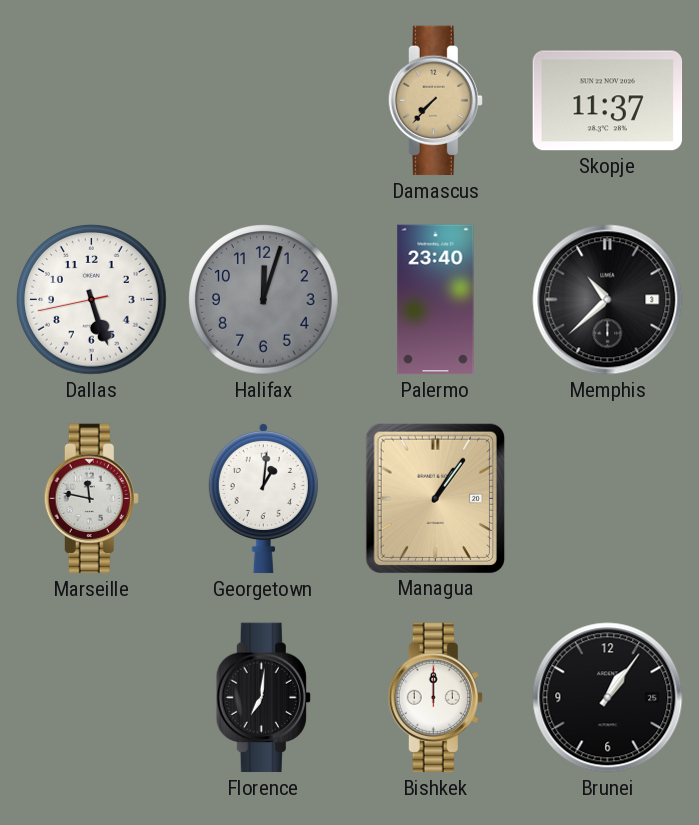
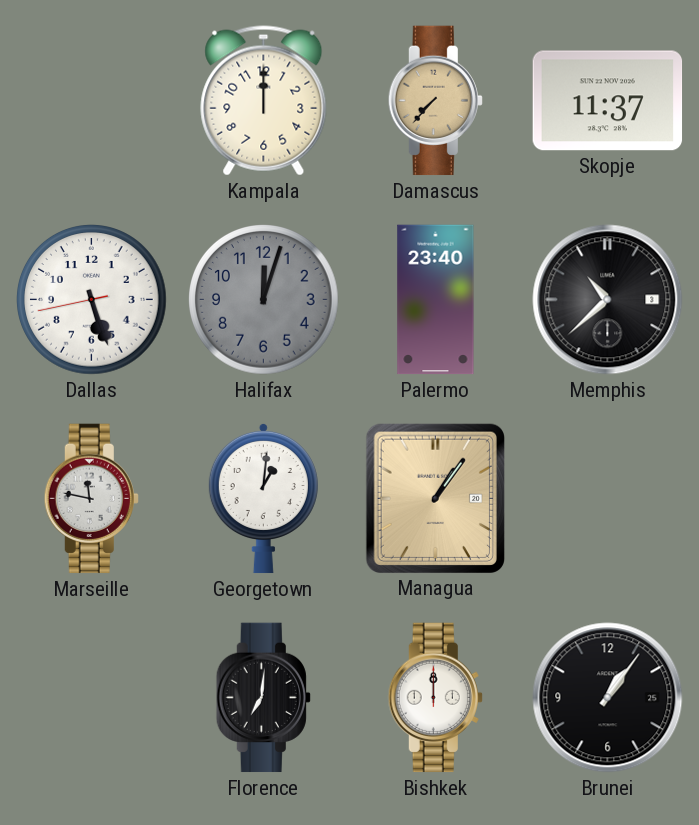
Kampala: none -> 12:00
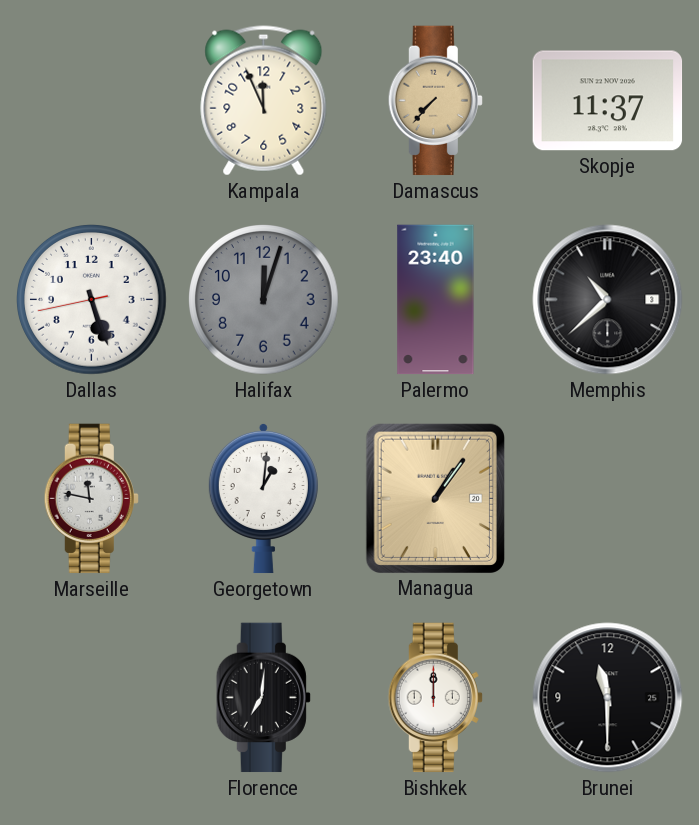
Kampala: 12:00 -> 11:56
Brunei: 1:06 -> 11:30
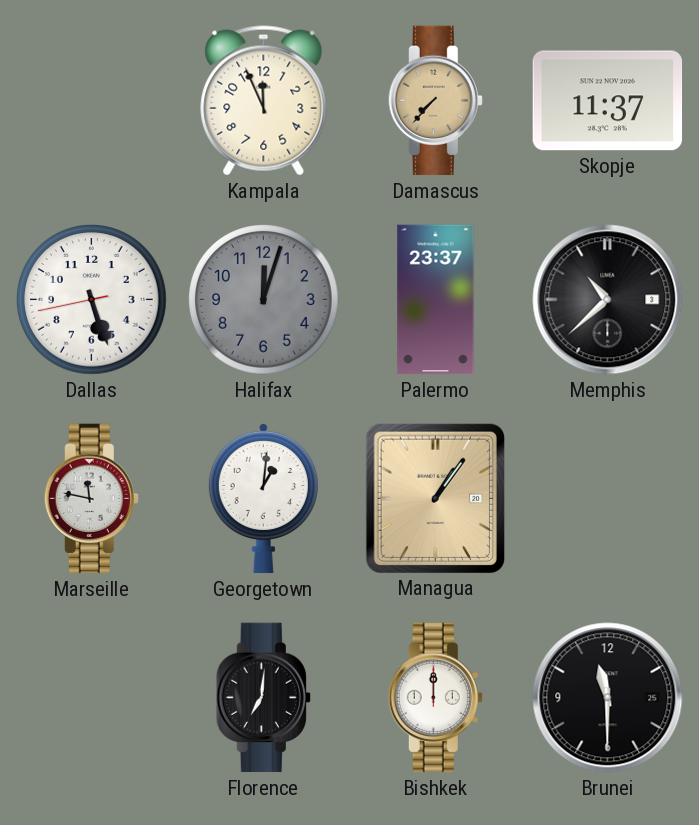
Palermo: 23:40 -> 23:37
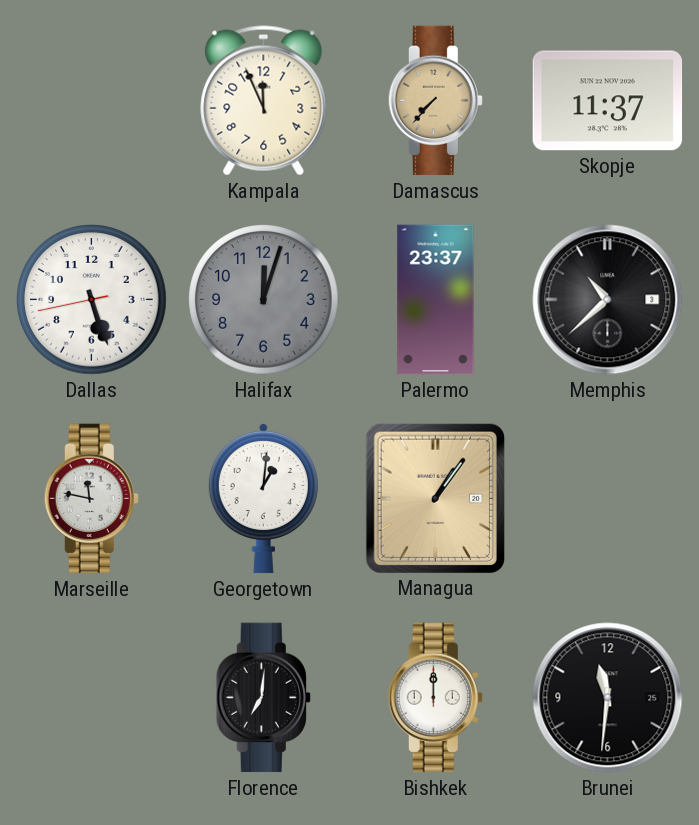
Brunei: 11:30 -> 11:31
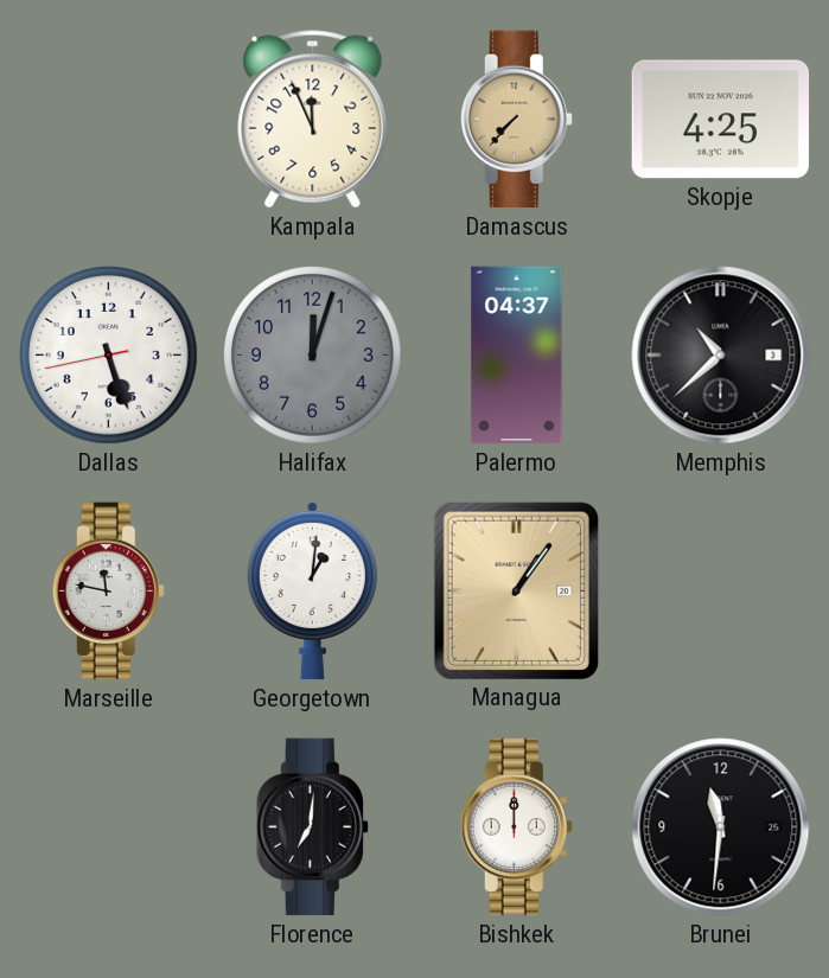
Skopje: 11:37 -> 4:25
Palermo: 23:37 -> 04:37
